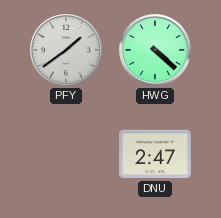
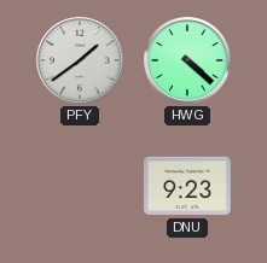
DNU: 2:47 -> 9:23
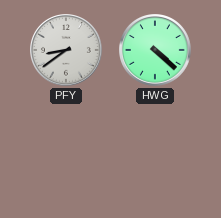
PFY: 1:39 -> 8:39
DNU: 9:23 -> none
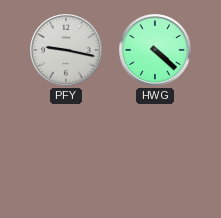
PFY: 8:39 -> 9:17
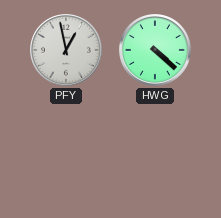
PFY: 9:17 -> 12:58
